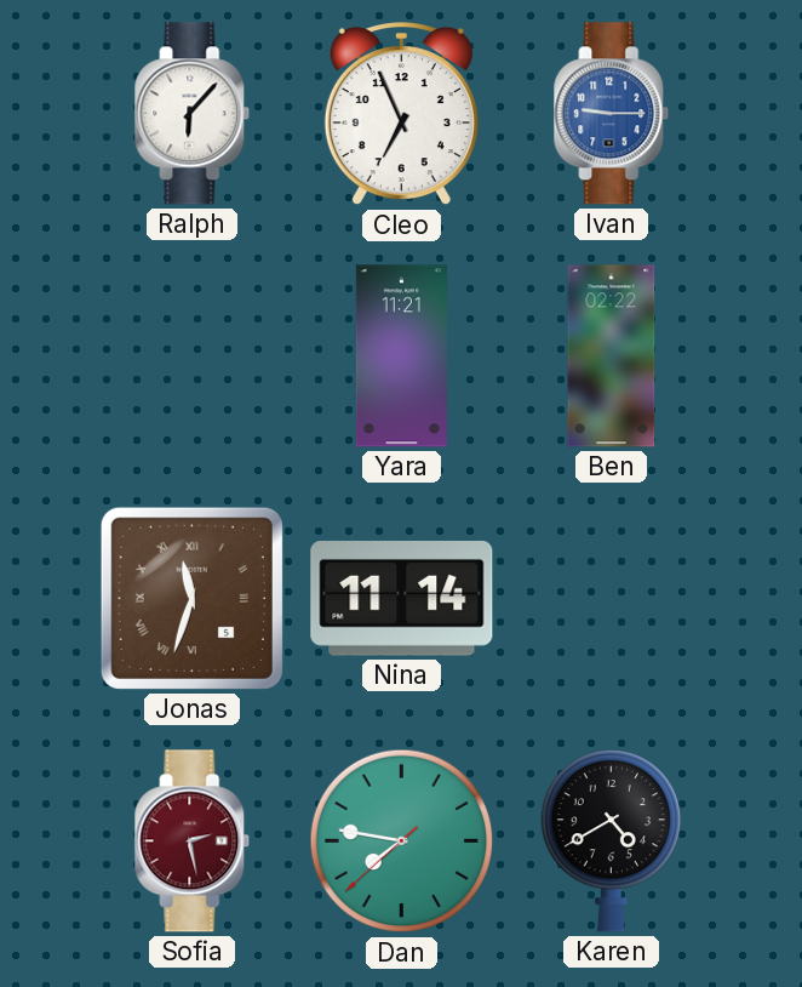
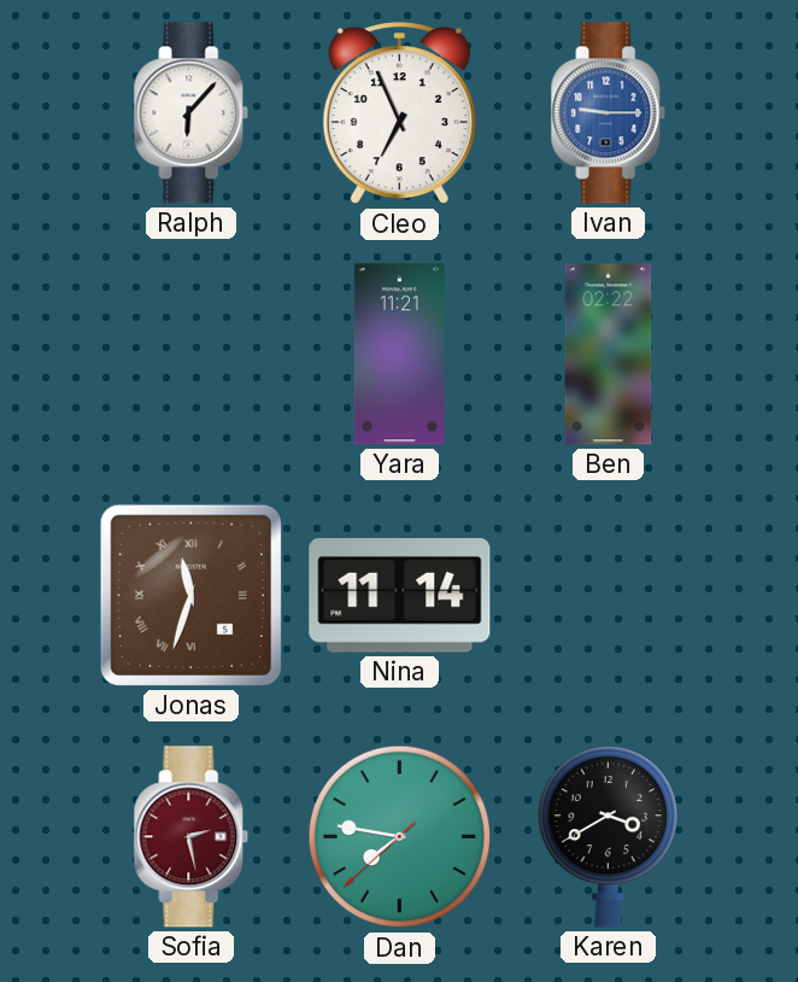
Karen: 4:40 -> 3:40
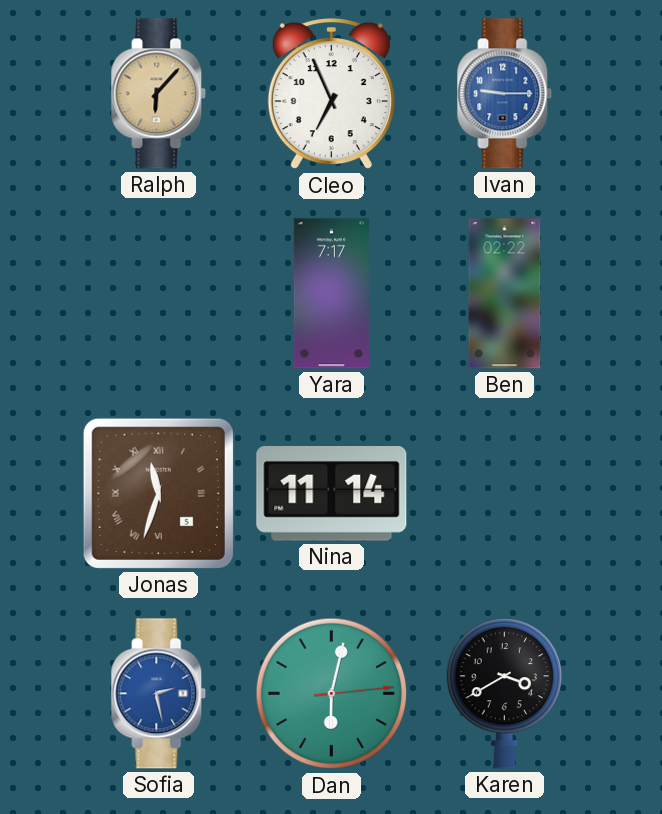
Ralph dial: white -> champagne
Yara: 11:21 -> 7:17
Sofia dial: burgundy -> blue
Dan: 7:46 -> 6:02
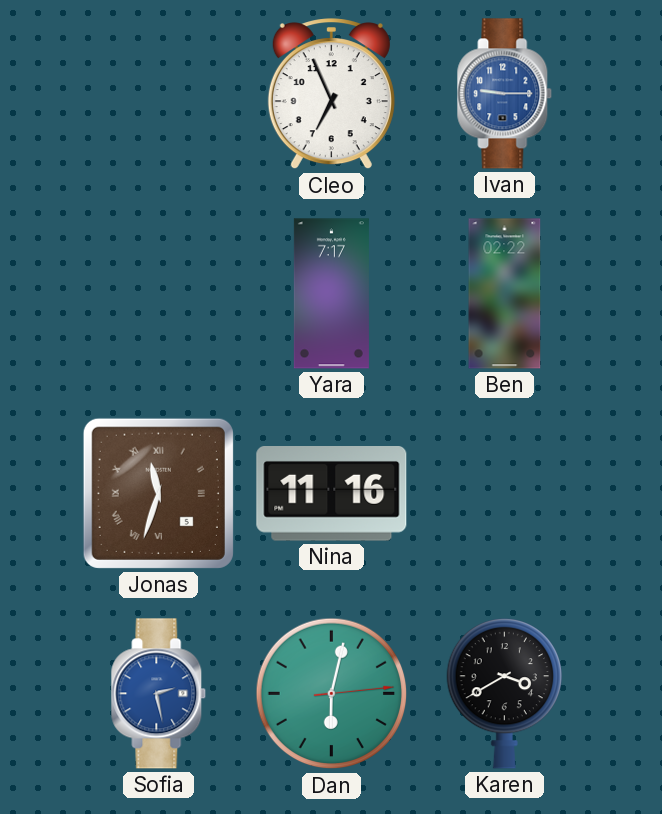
Ralph: 6:07 -> none
Nina: 11:14 -> 11:16
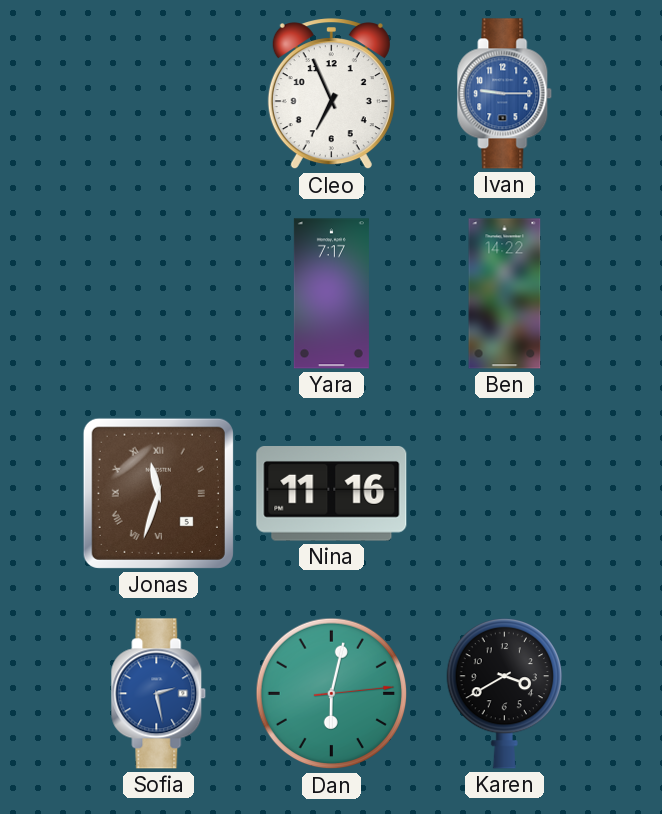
Ben: 02:22 -> 14:22
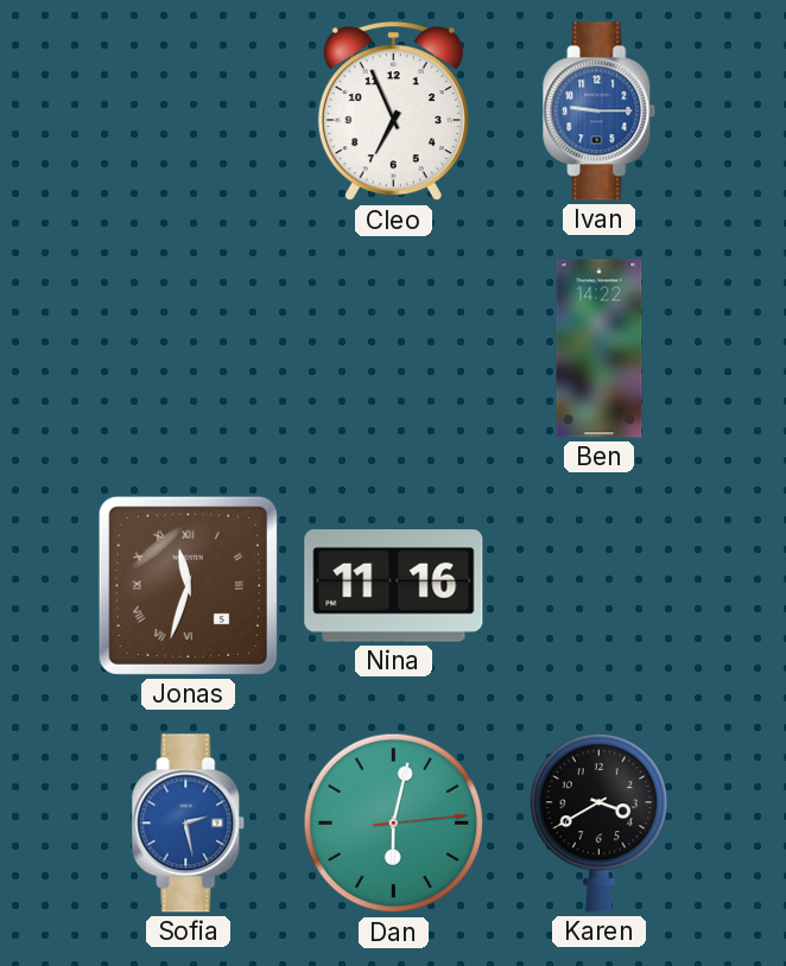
Yara: 7:17 -> none
